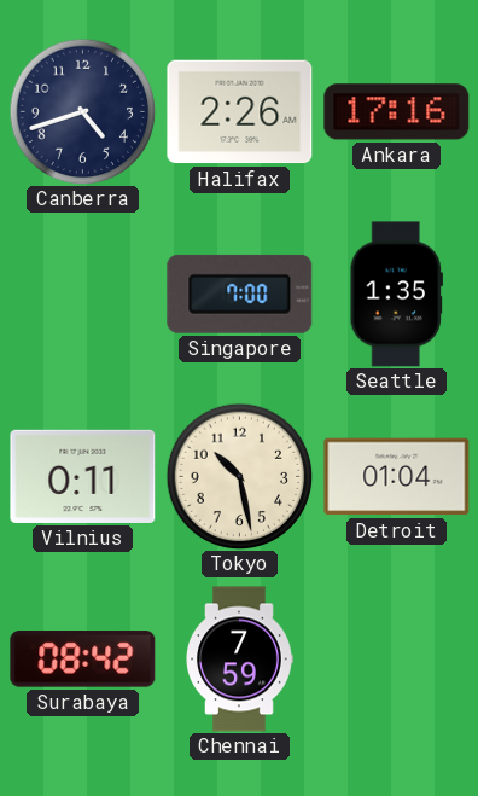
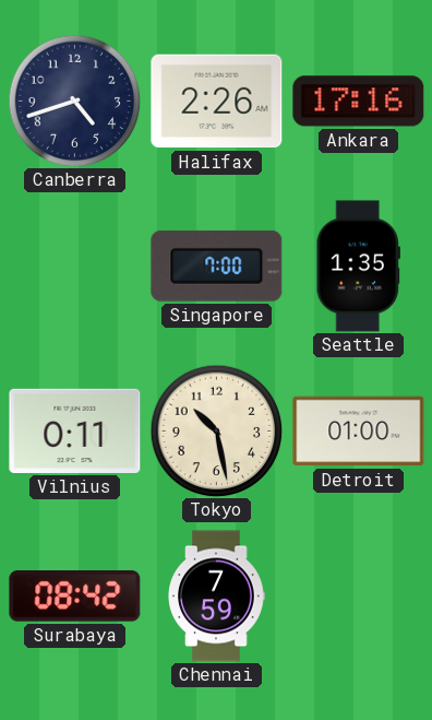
Detroit: 01:04 -> 01:00
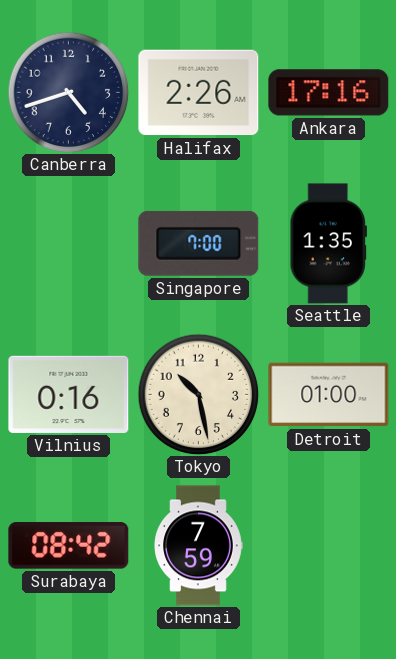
Vilnius: 0:11 -> 0:16
